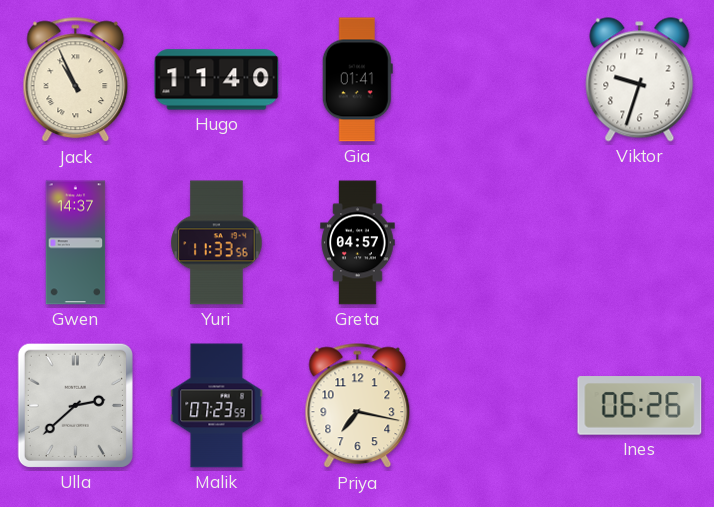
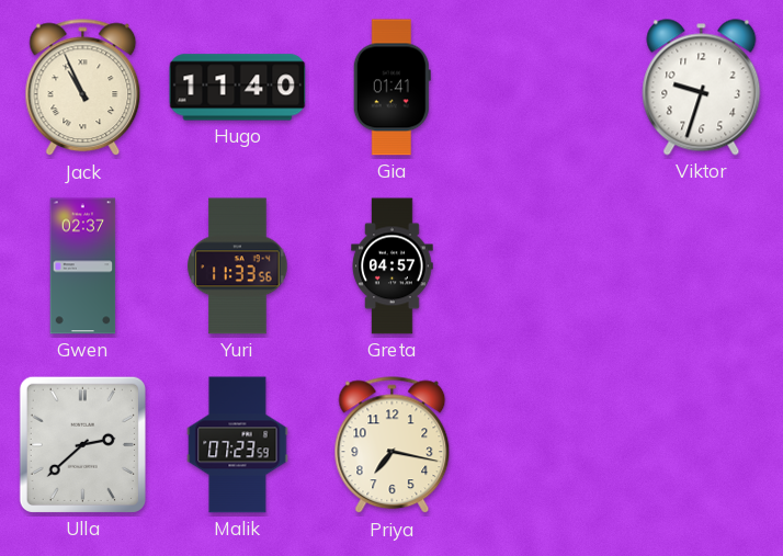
Gwen: 14:37 -> 02:37
Ines: 06:26 -> none
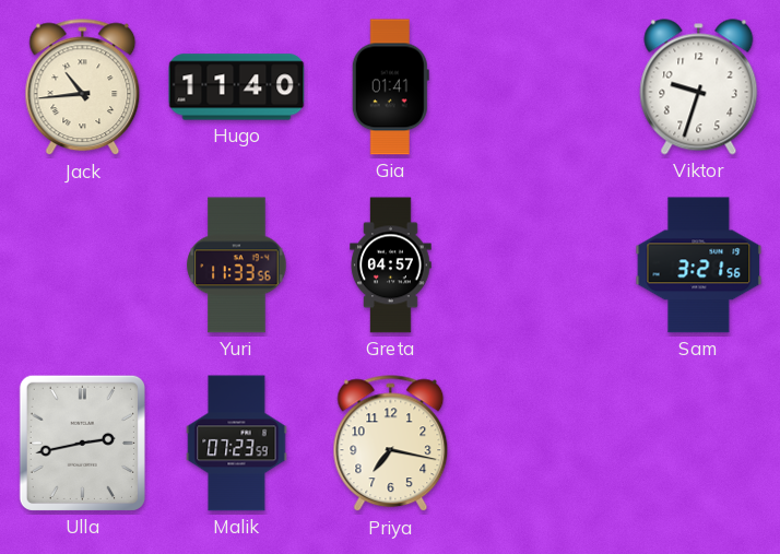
Jack: 10:56 -> 10:44
Gwen: 02:37 -> none
Sam: none -> 3:21
Ulla: 2:38 -> 2:43
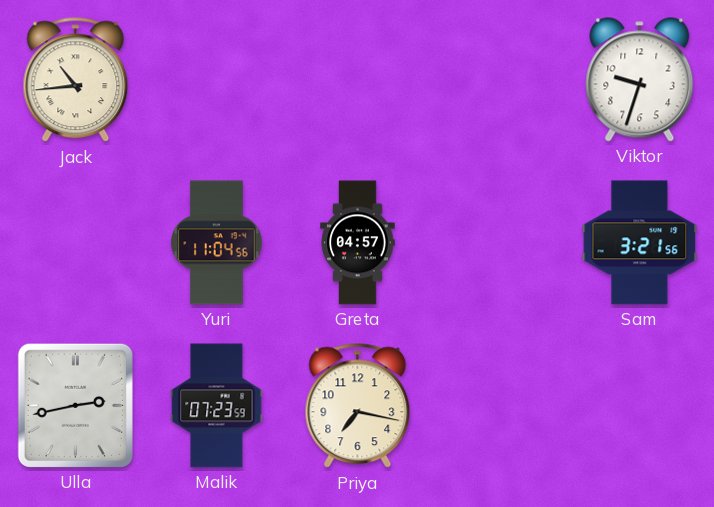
Hugo: 11:40 -> none
Gia: 01:41 -> none
Yuri: 11:33 -> 11:04
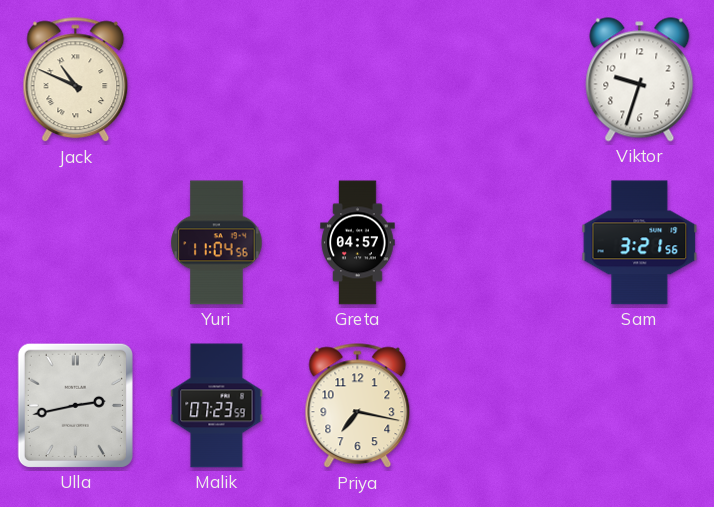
Jack: 10:44 -> 10:49
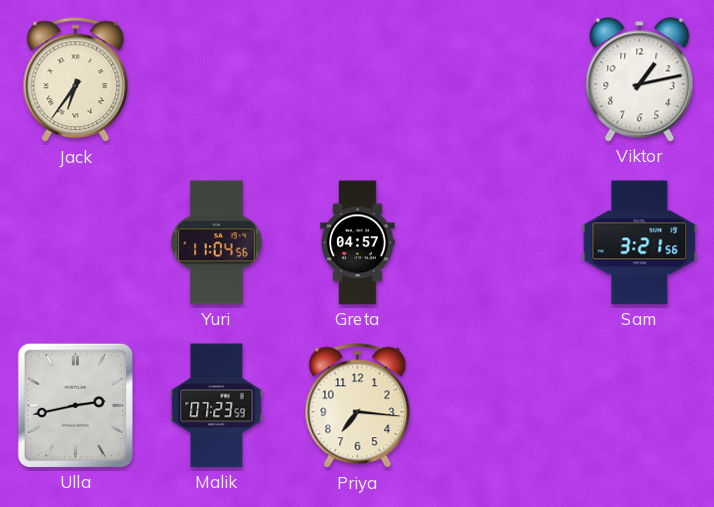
Jack: 10:49 -> 6:36
Viktor: 9:33 -> 1:13
Priya: 7:17 -> 7:16
